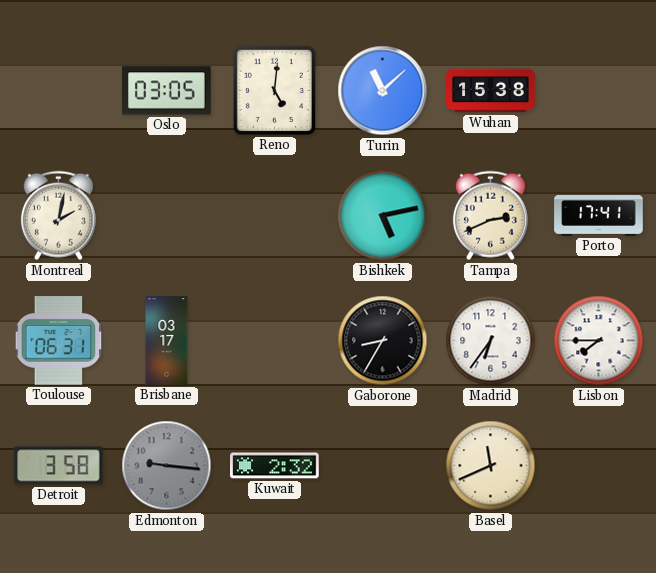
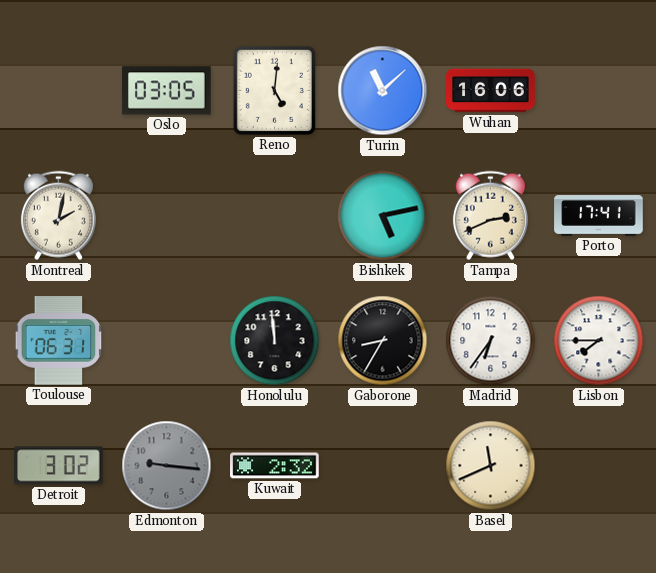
Wuhan: 15:38 -> 16:06
Brisbane: 03:17 -> none
Honolulu: none -> 11:59
Detroit: 3:58 -> 3:02
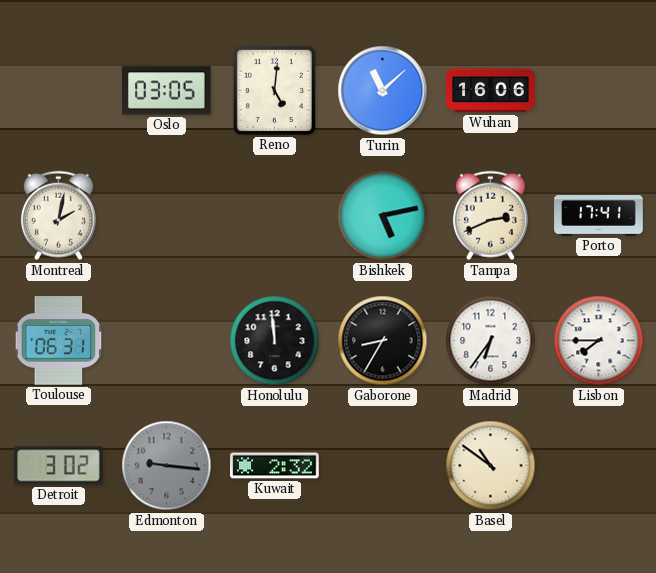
Basel: 11:41 -> 10:51
